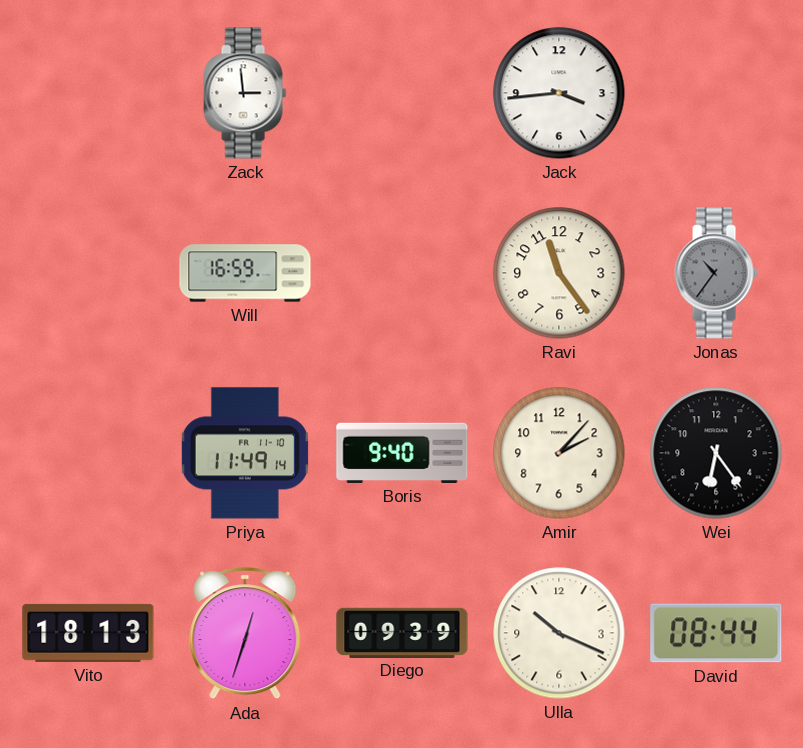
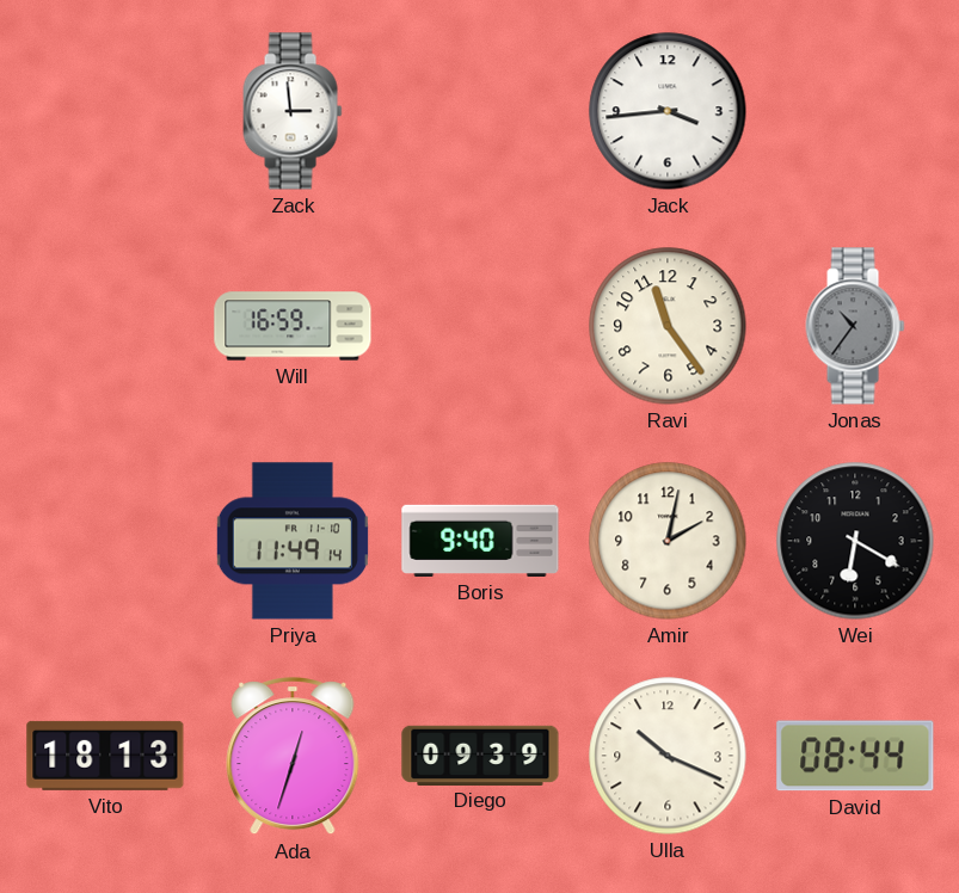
Amir: 2:07 -> 2:02
Wei: 6:24 -> 6:20
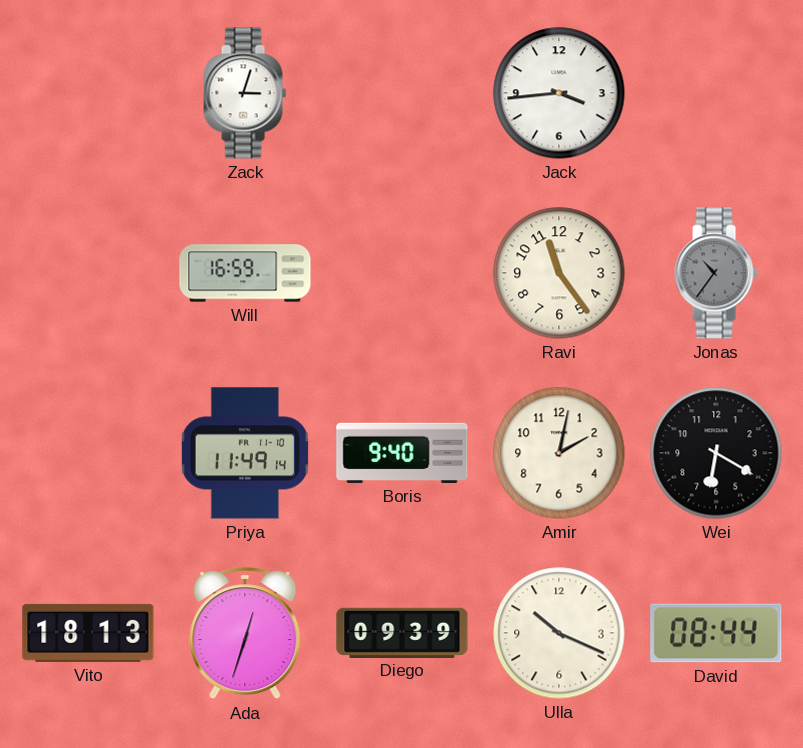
Zack: 2:59 -> 3:03
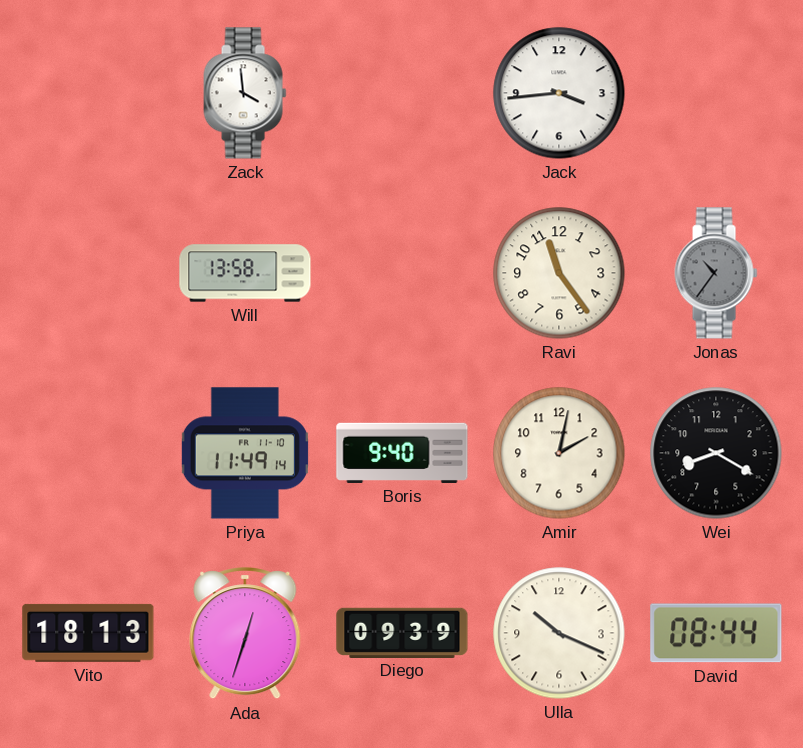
Zack: 3:03 -> 3:59
Will: 16:59 -> 13:58
Wei: 6:20 -> 8:20
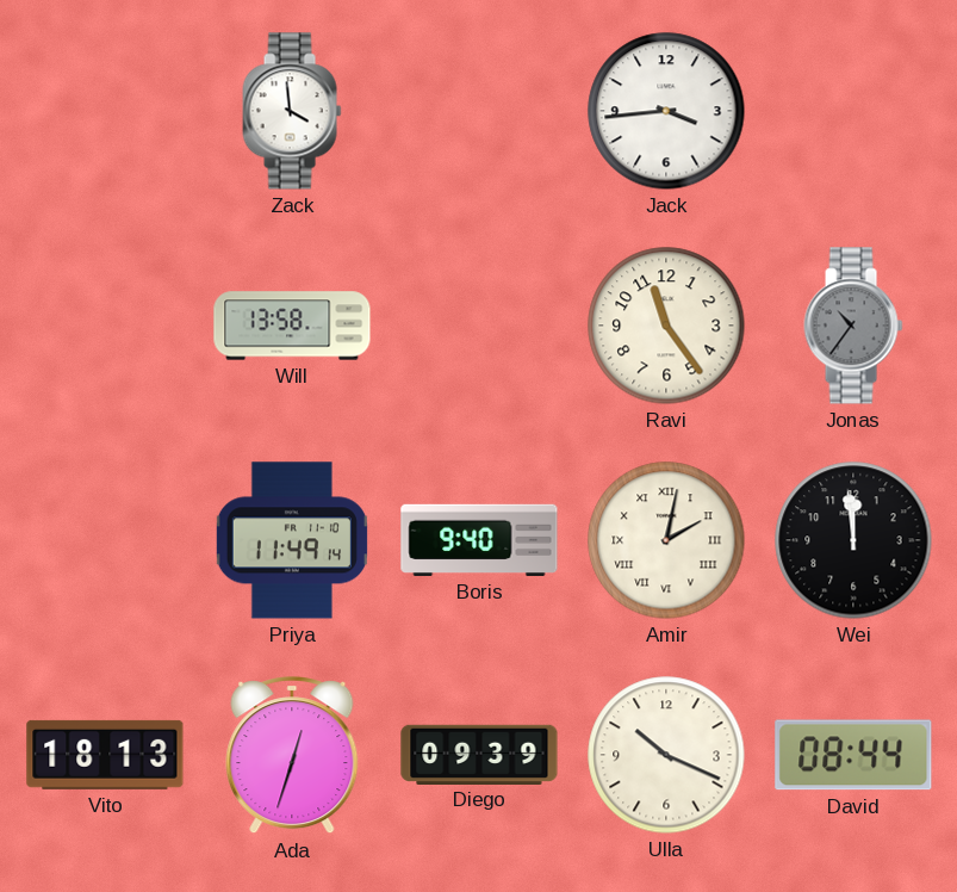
Amir numerals: Arabic -> Roman
Wei: 8:20 -> 11:59
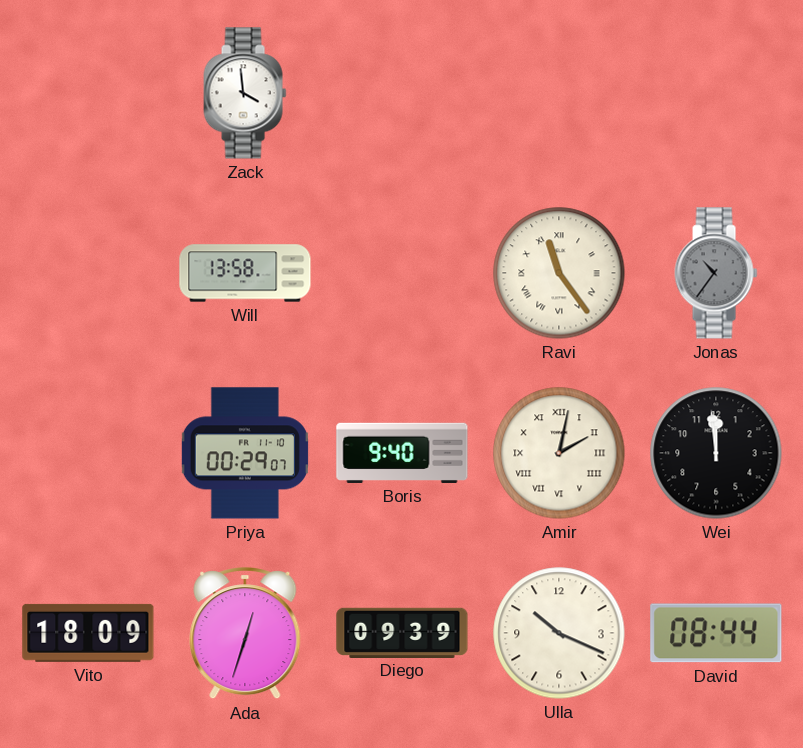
Jack: 3:44 -> none
Ravi numerals: Arabic -> Roman
Priya: 11:49 -> 00:29
Vito: 18:13 -> 18:09
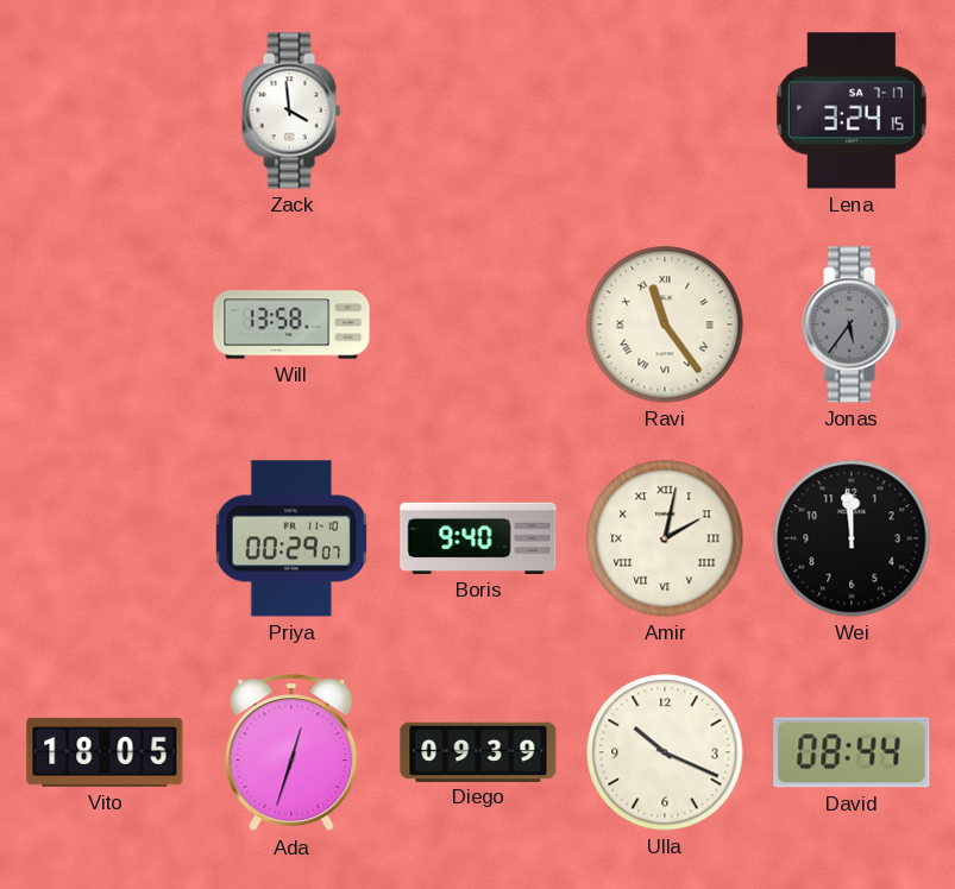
Lena: none -> 3:24
Jonas: 10:36 -> 5:36
Vito: 18:09 -> 18:05
